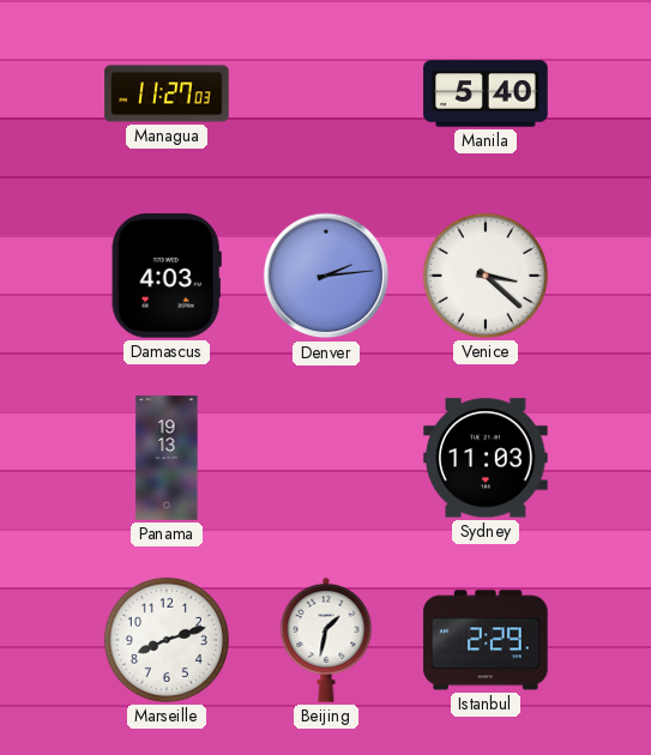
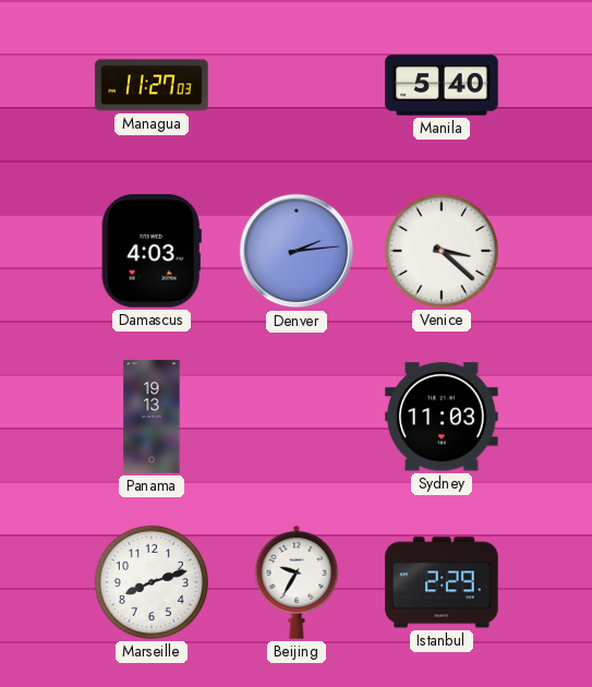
Beijing: 1:32 -> 9:35
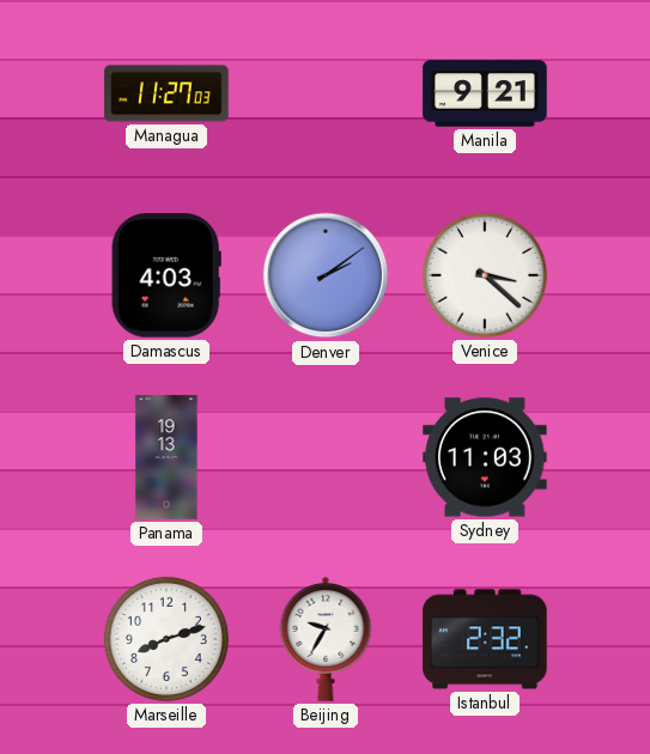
Manila: 5:40 -> 9:21
Denver: 2:14 -> 2:09
Istanbul: 2:29 -> 2:32
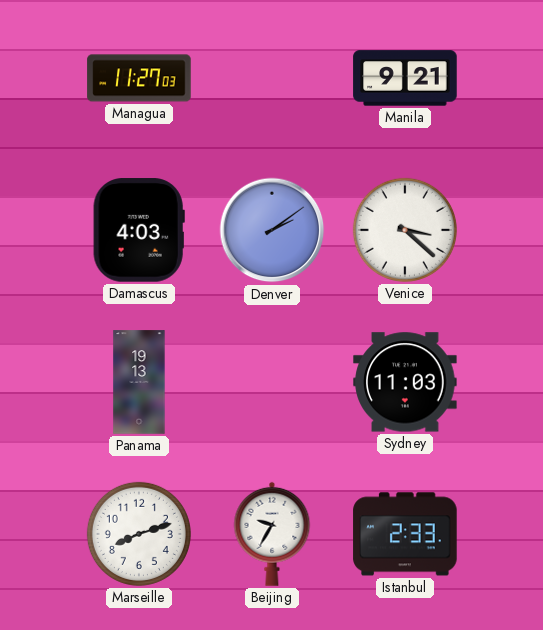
Istanbul: 2:32 -> 2:33
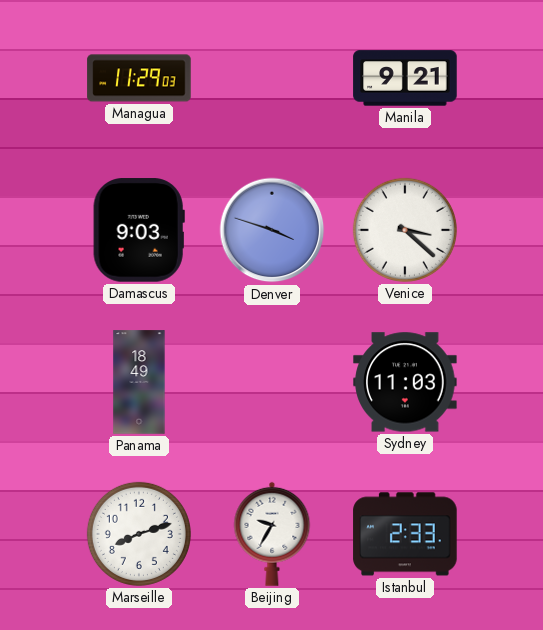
Managua: 11:27 -> 11:29
Damascus: 4:03 -> 9:03
Denver: 2:09 -> 3:48
Panama: 19:13 -> 18:49
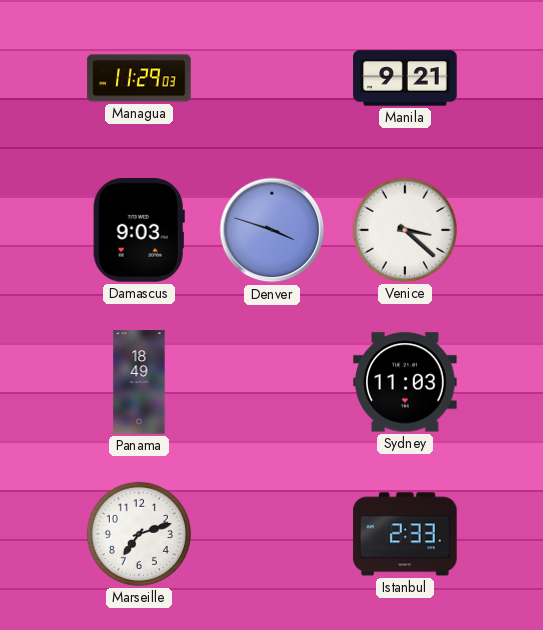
Marseille: 8:12 -> 7:12
Beijing: 9:35 -> none
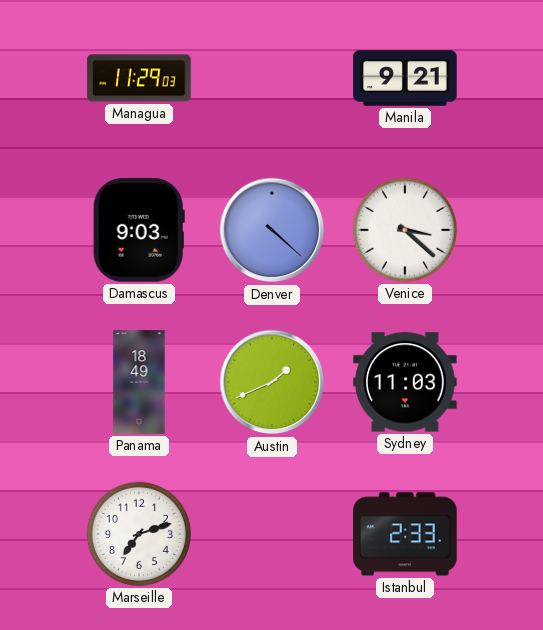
Denver: 3:48 -> 4:22
Austin: none -> 1:41
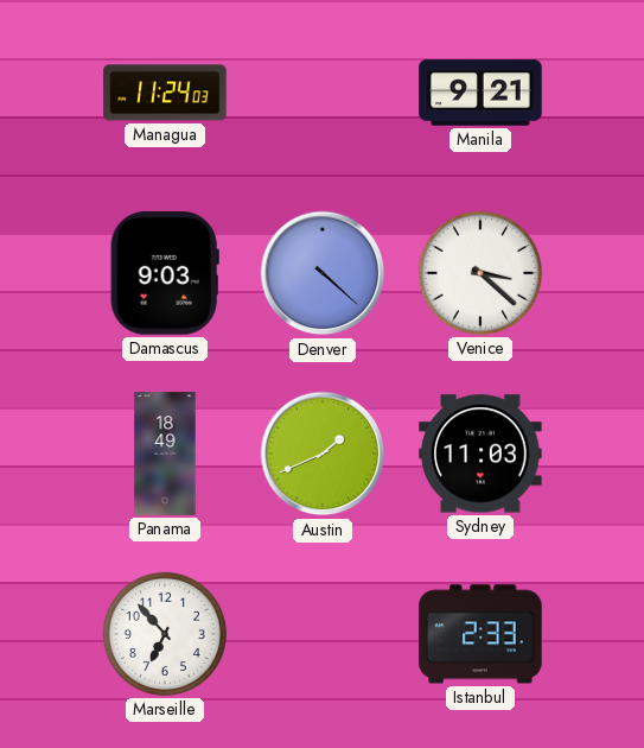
Managua: 11:29 -> 11:24
Marseille: 7:12 -> 6:53
